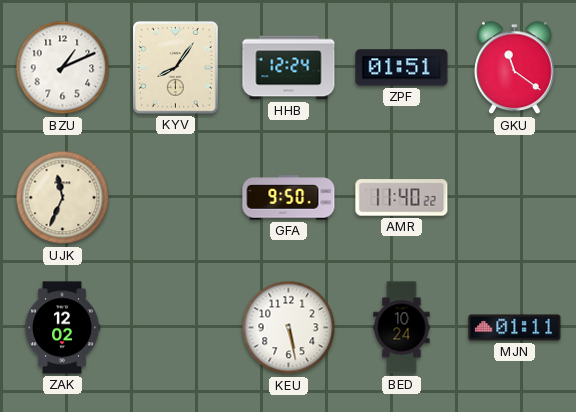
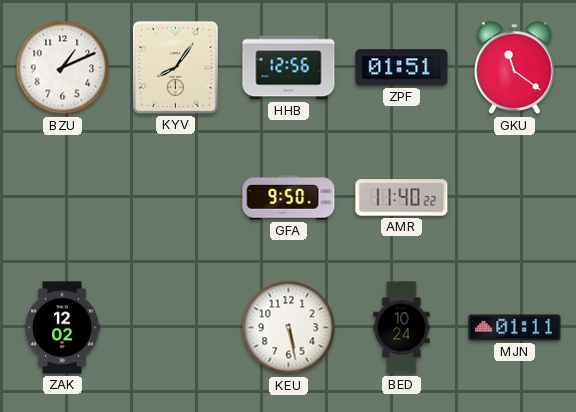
HHB: 12:24 -> 12:56
UJK: 11:34 -> none
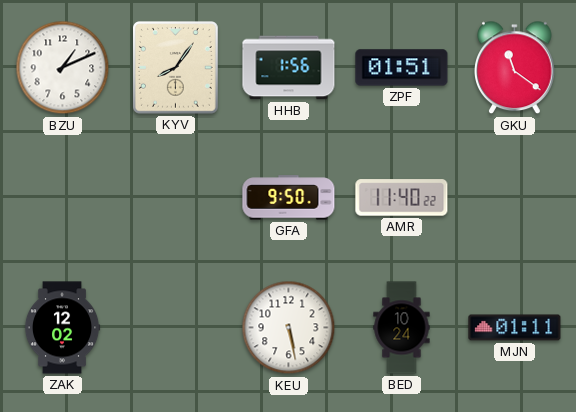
HHB: 12:56 -> 1:56
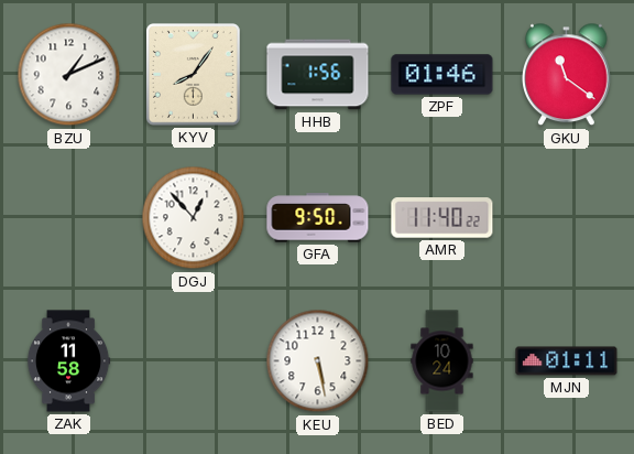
ZPF: 01:51 -> 01:46
DGJ: none -> 12:53
ZAK: 12:02 -> 11:58
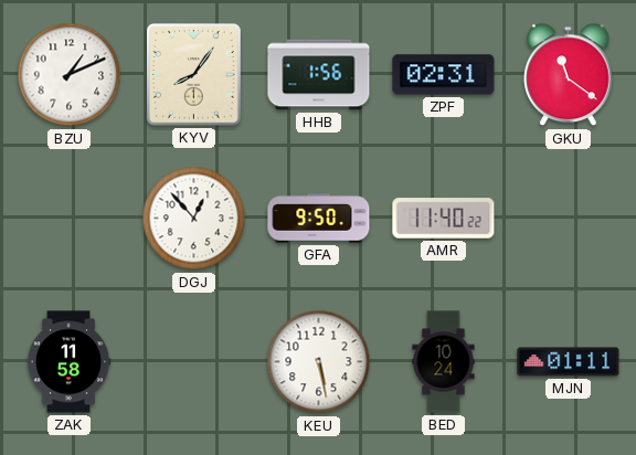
ZPF: 01:46 -> 02:31
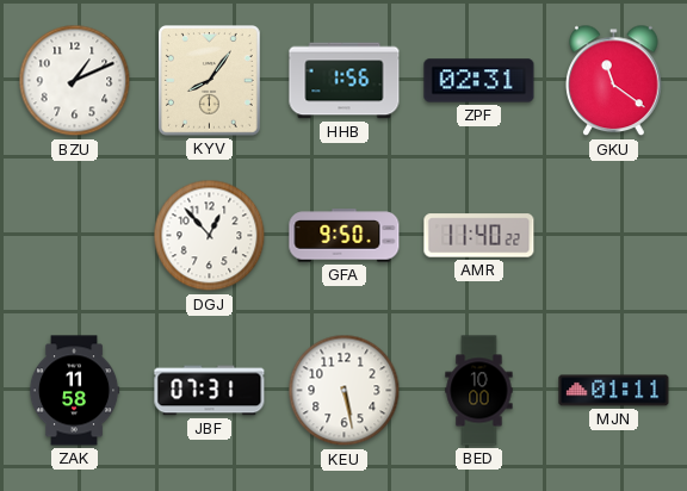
JBF: none -> 07:31
BED: 10:24 -> 10:00
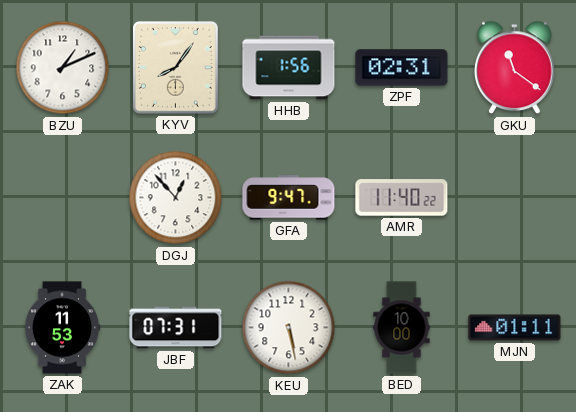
GFA: 9:50 -> 9:47
ZAK: 11:58 -> 11:53
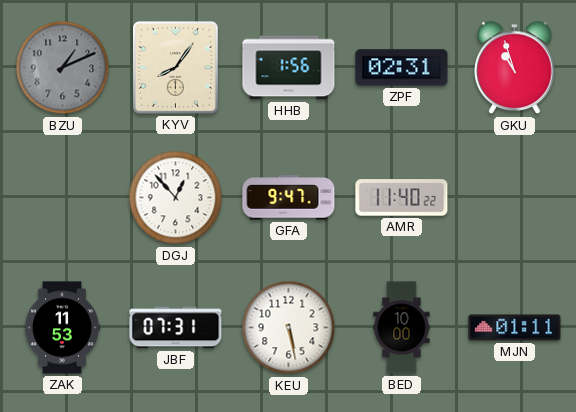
BZU dial: white -> grey
GKU: 11:21 -> 10:57
